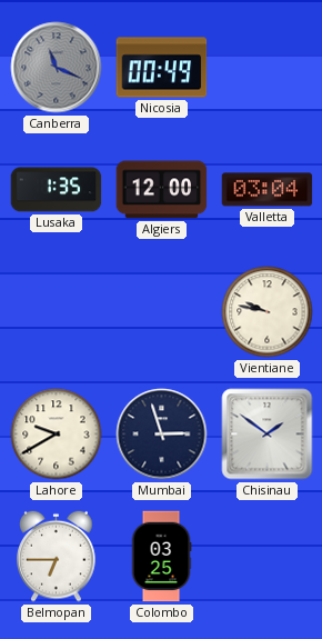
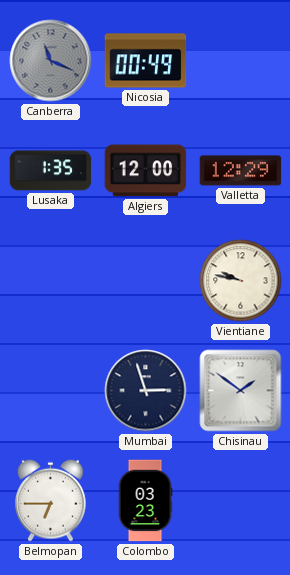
Valletta: 03:04 -> 12:29
Lahore: 9:40 -> none
Colombo: 03:25 -> 03:23
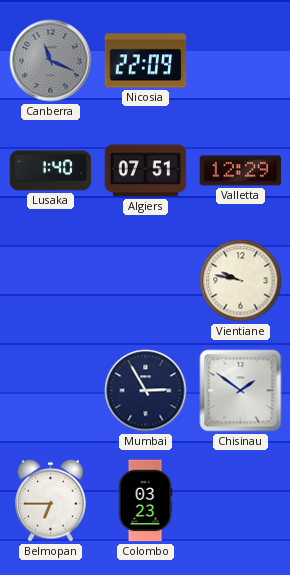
Nicosia: 00:49 -> 22:09
Lusaka: 1:35 -> 1:40
Algiers: 12:00 -> 07:51
Mumbai: 2:57 -> 2:55
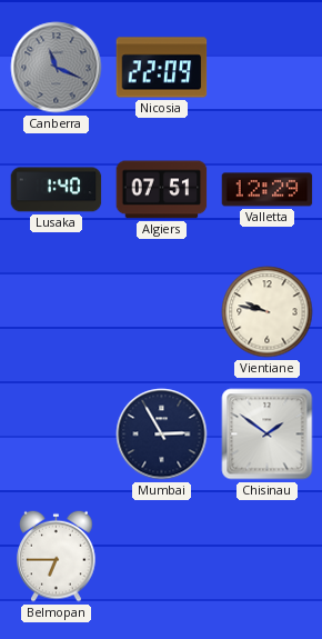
Colombo: 03:23 -> none
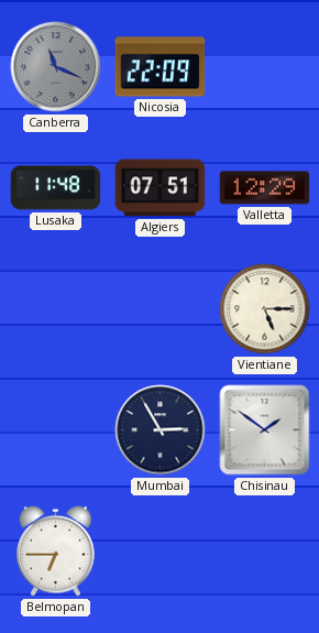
Lusaka: 1:40 -> 11:48
Vientiane: 9:47 -> 5:15
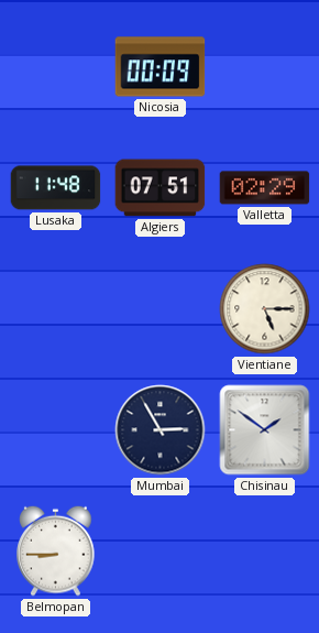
Canberra: 11:19 -> none
Nicosia: 22:09 -> 00:09
Valletta: 12:29 -> 02:29
Belmopan: 6:45 -> 8:45
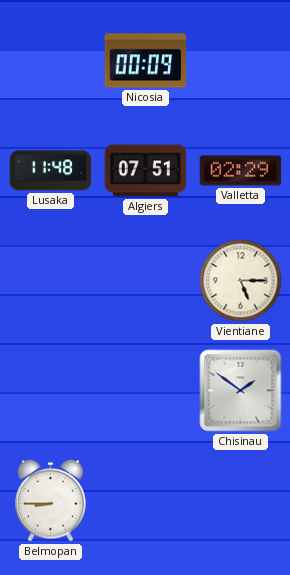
Mumbai: 2:55 -> none
